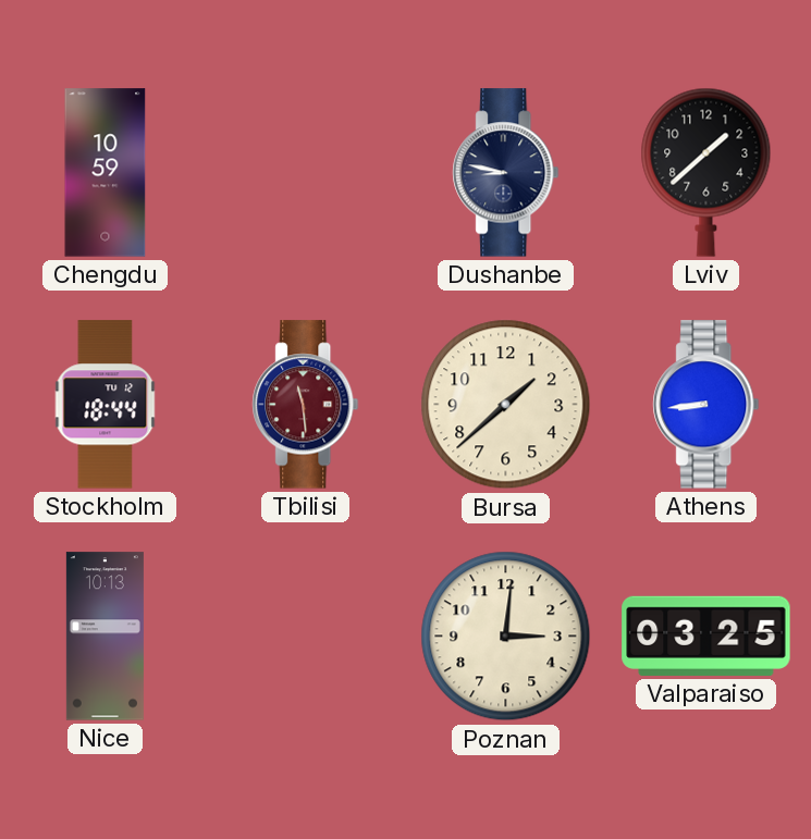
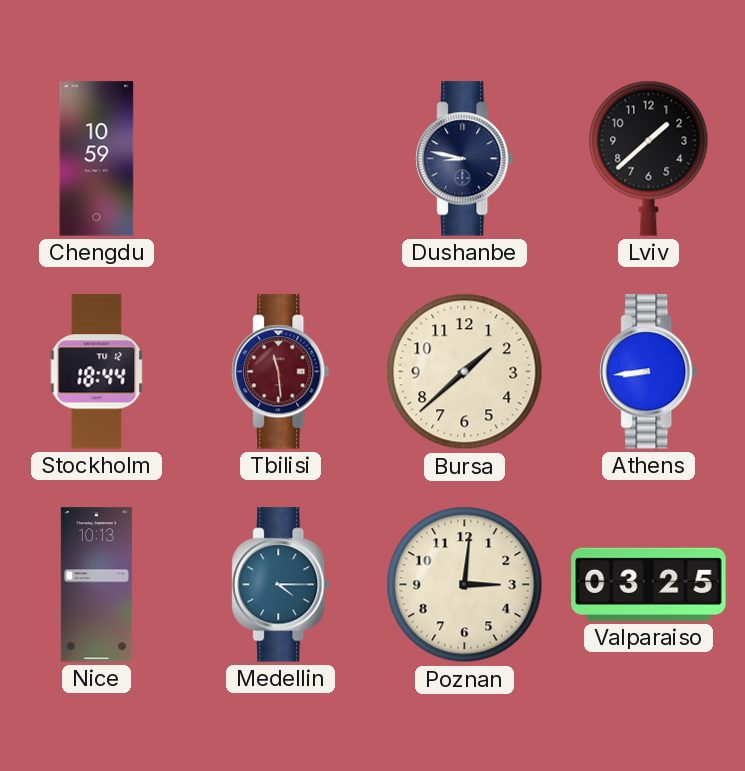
Medellin: none -> 4:15
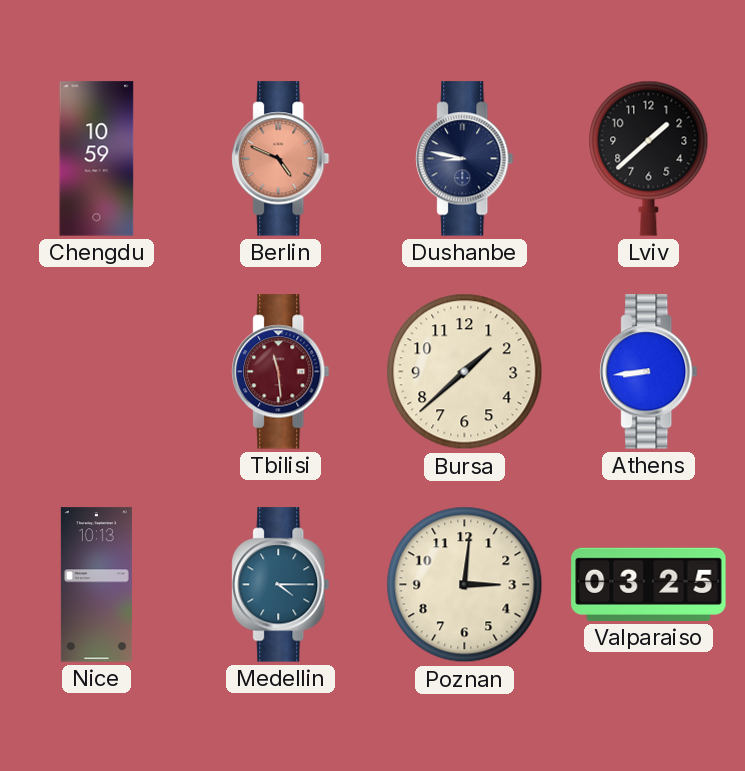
Berlin: none -> 4:49
Stockholm: 18:44 -> none
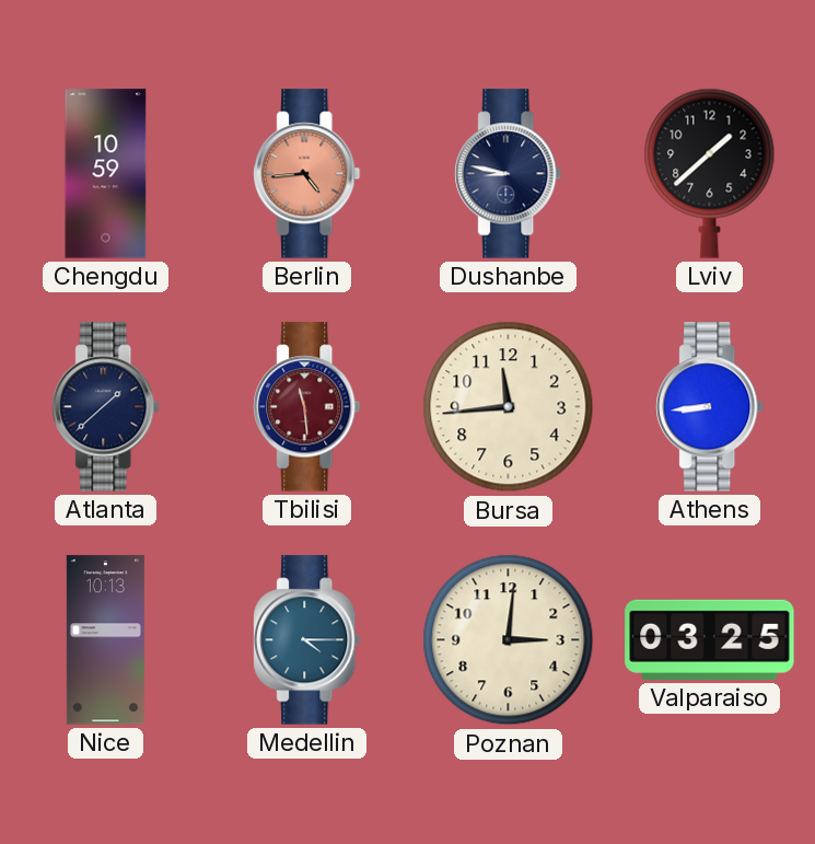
Berlin: 4:49 -> 4:44
Atlanta: none -> 1:38
Bursa: 1:38 -> 11:44
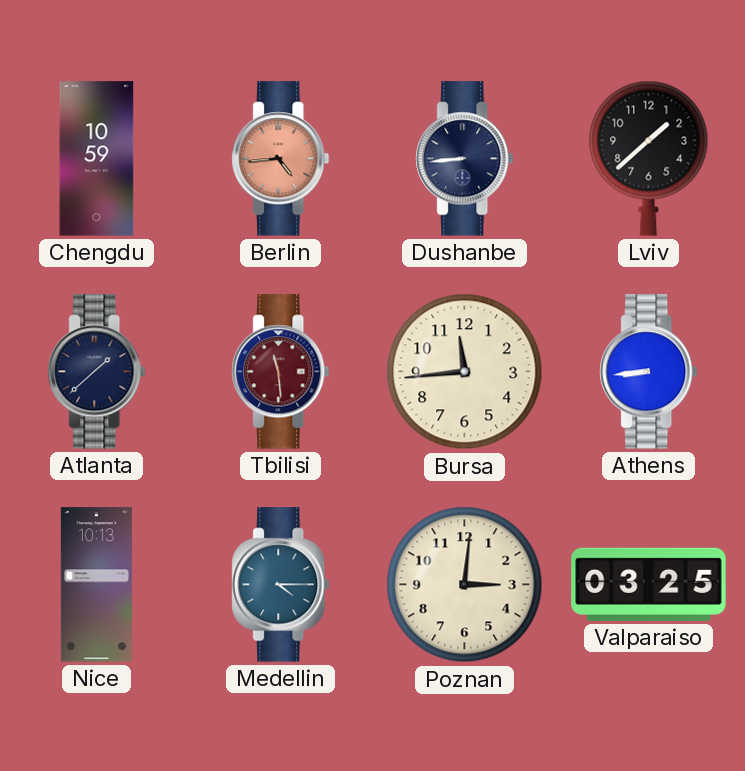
Dushanbe: 8:47 -> 8:44
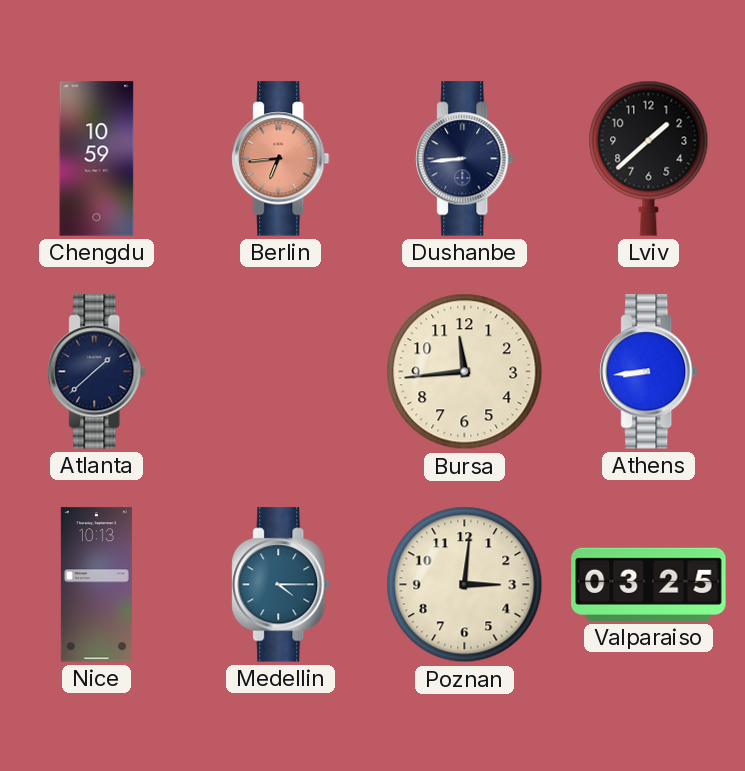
Berlin: 4:44 -> 6:44
Tbilisi: 11:29 -> none
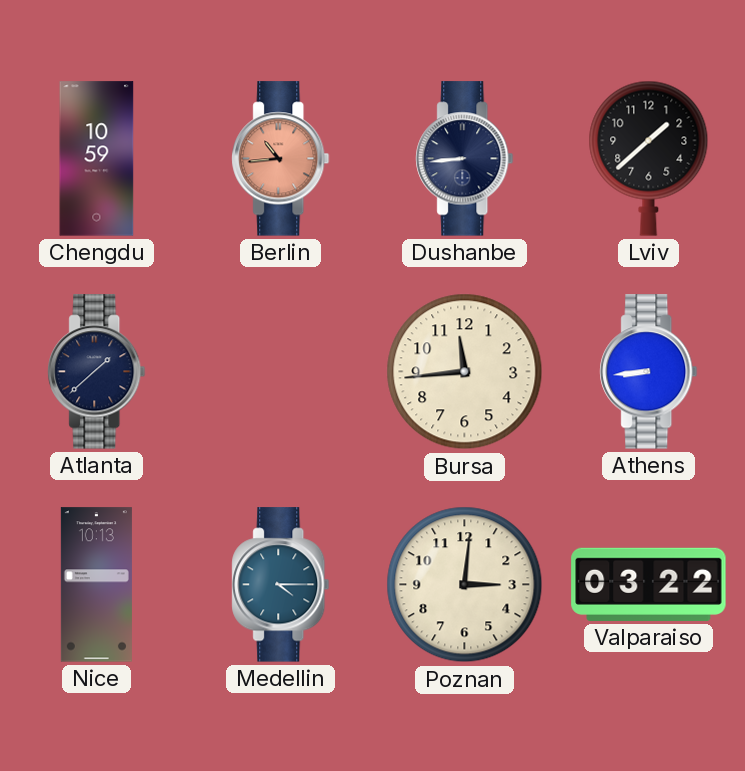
Berlin: 6:44 -> 10:44
Valparaiso: 03:25 -> 03:22
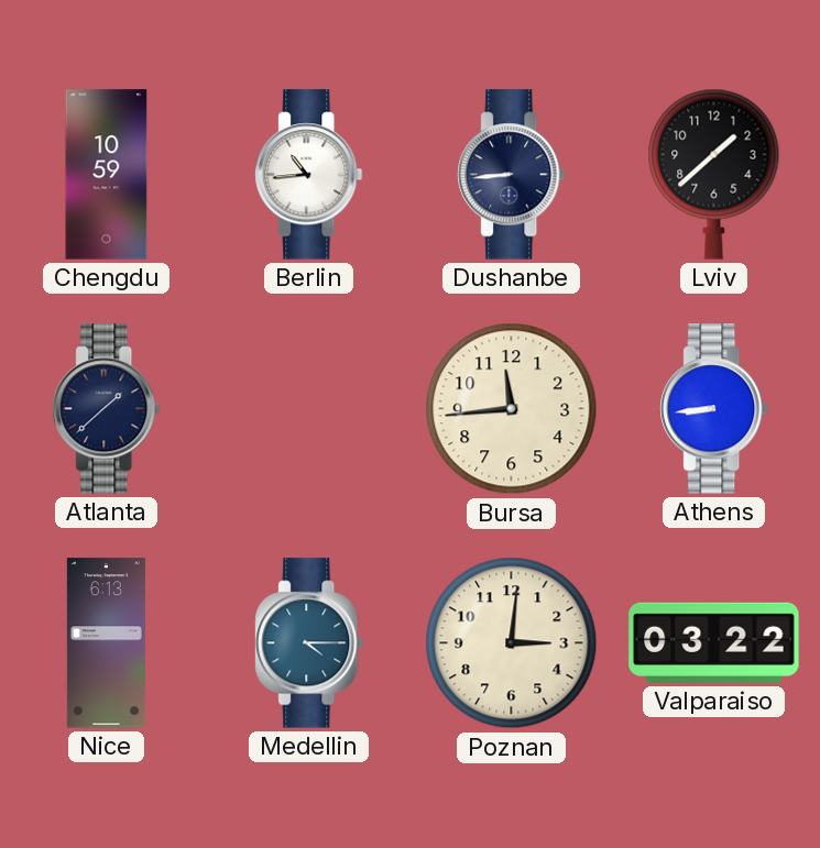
Berlin dial: salmon -> white
Nice: 10:13 -> 6:13
